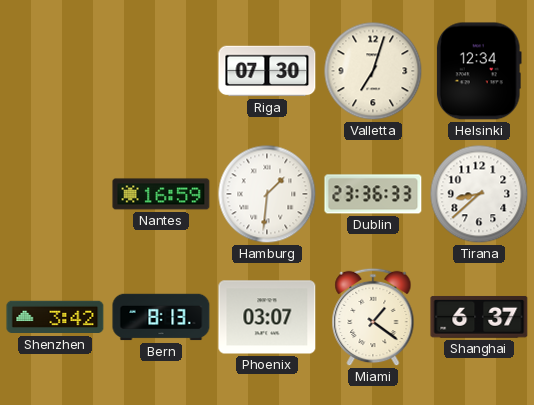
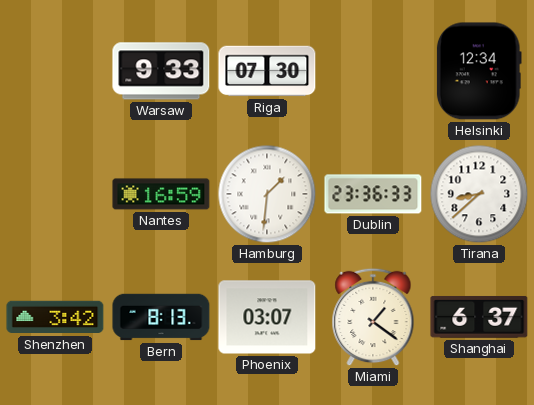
Warsaw: none -> 9:33
Valletta: 7:03 -> none
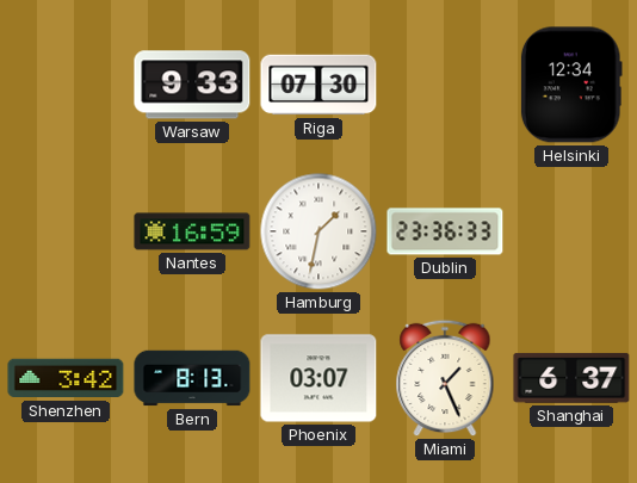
Hamburg: 1:31 -> 1:32
Tirana: 8:38 -> none
Miami: 1:21 -> 1:26
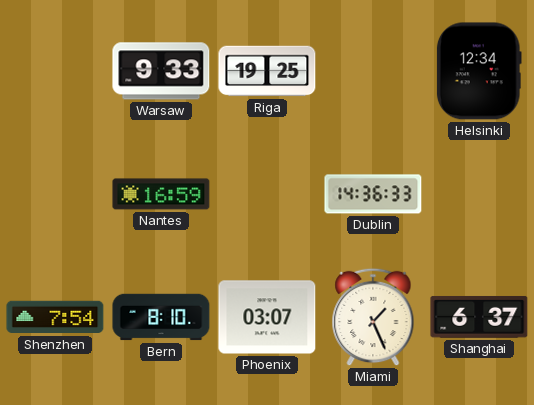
Riga: 07:30 -> 19:25
Hamburg: 1:32 -> none
Dublin: 23:36 -> 14:36
Shenzhen: 3:42 -> 7:54
Bern: 8:13 -> 8:10
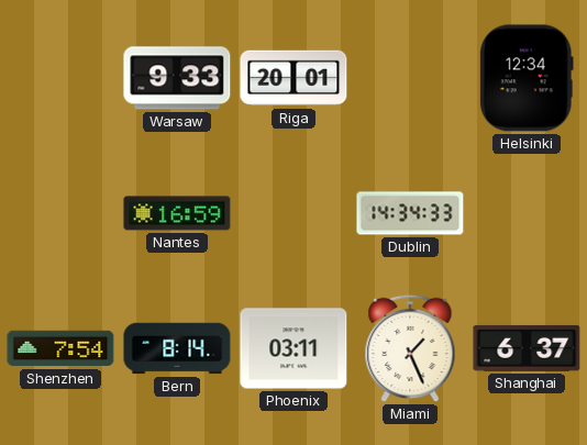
Riga: 19:25 -> 20:01
Dublin: 14:36 -> 14:34
Bern: 8:10 -> 8:14
Phoenix: 03:07 -> 03:11
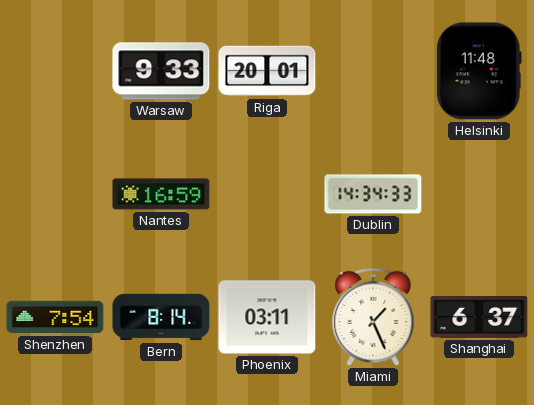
Helsinki: 12:34 -> 11:48
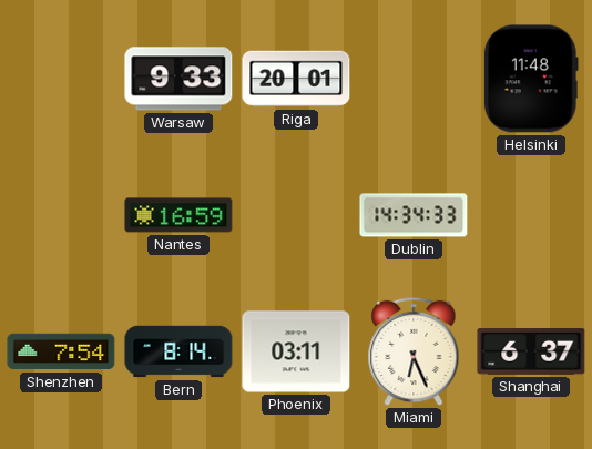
Miami: 1:26 -> 6:26
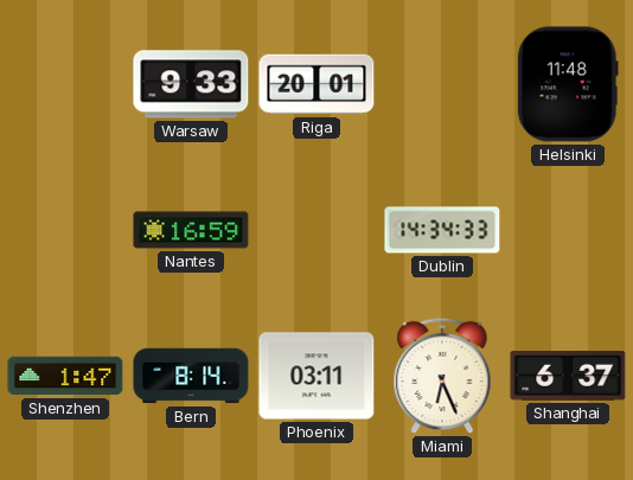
Shenzhen: 7:54 -> 1:47
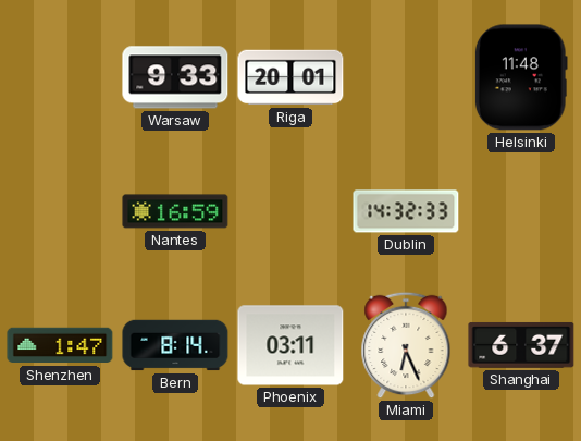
Dublin: 14:34 -> 14:32
